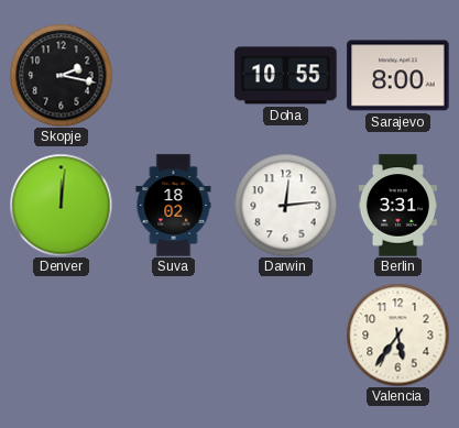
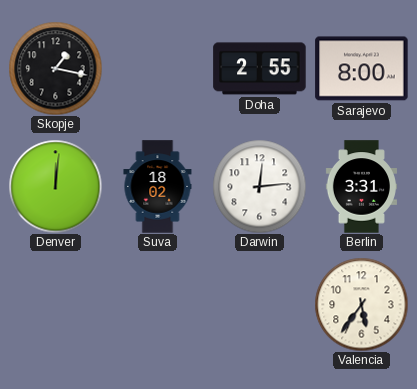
Skopje: 2:17 -> 1:17
Doha: 10:55 -> 2:55
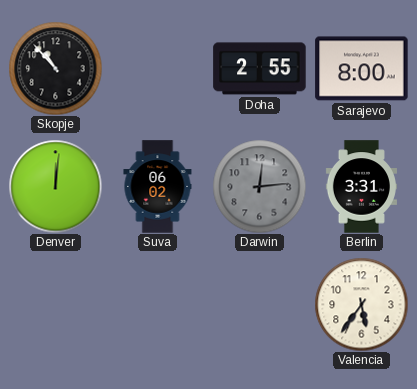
Skopje: 1:17 -> 10:53
Suva: 18:02 -> 06:02
Darwin dial: white -> grey
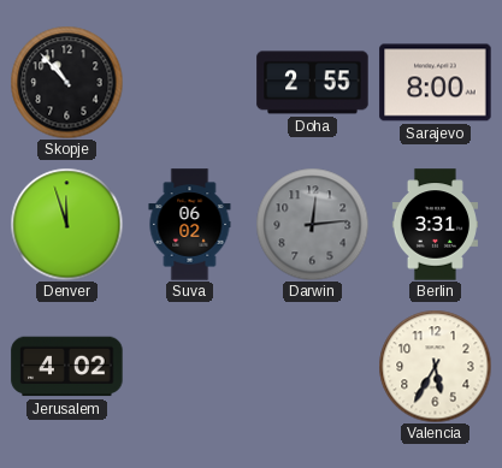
Denver: 12:01 -> 11:57
Jerusalem: none -> 4:02
Valencia: 5:36 -> 5:35
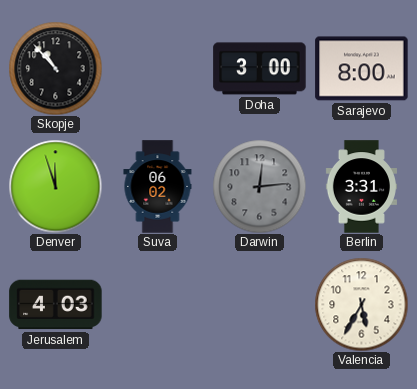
Doha: 2:55 -> 3:00
Jerusalem: 4:02 -> 4:03
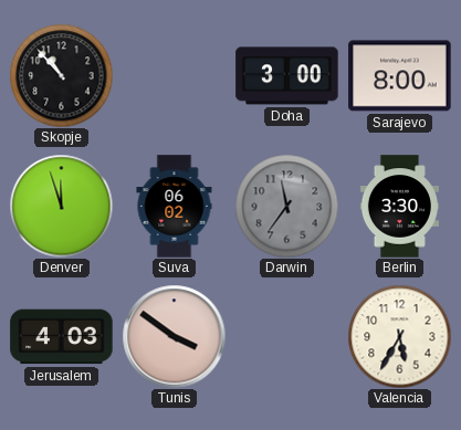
Darwin: 12:14 -> 11:36
Berlin: 3:31 -> 3:30
Tunis: none -> 3:51
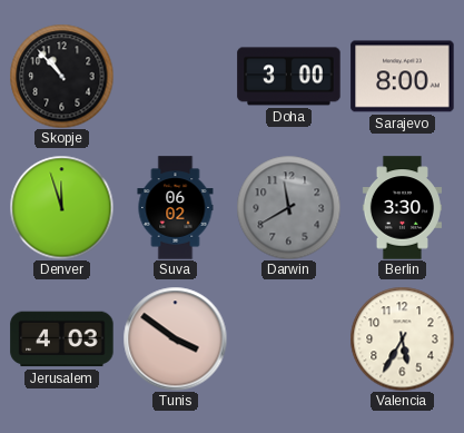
Darwin: 11:36 -> 11:40
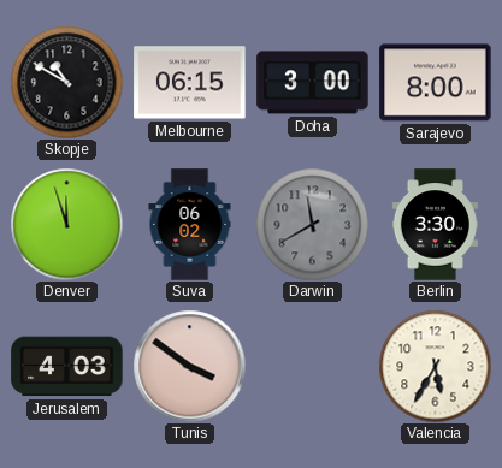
Skopje: 10:53 -> 10:50
Melbourne: none -> 06:15
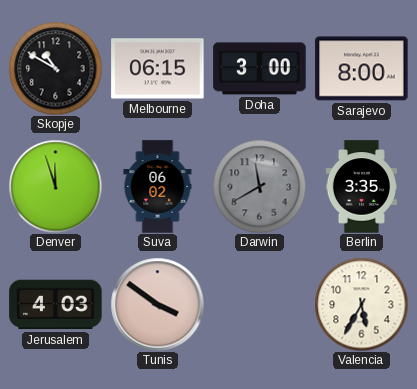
Berlin: 3:30 -> 3:35
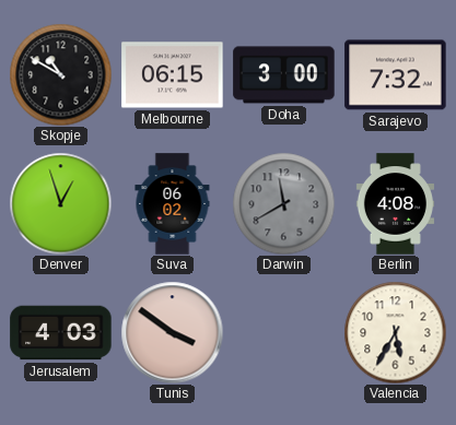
Sarajevo: 8:00 -> 7:32
Denver: 11:57 -> 12:57
Berlin: 3:35 -> 4:08
